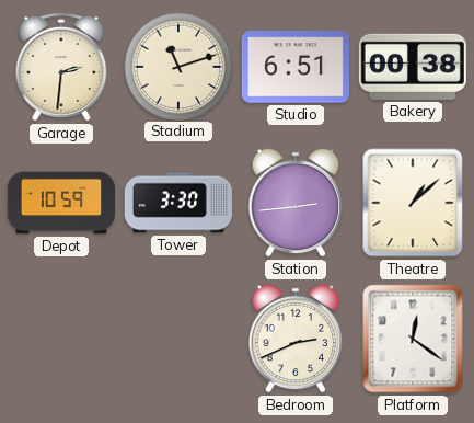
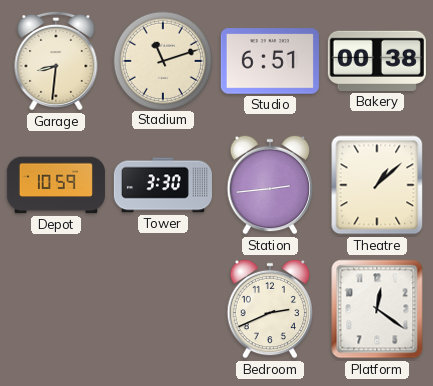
Garage: 2:31 -> 8:31
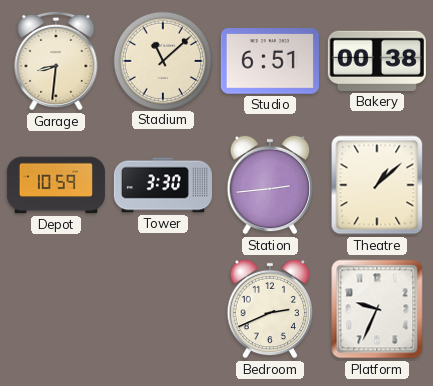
Stadium: 11:12 -> 11:08
Platform: 12:21 -> 9:34
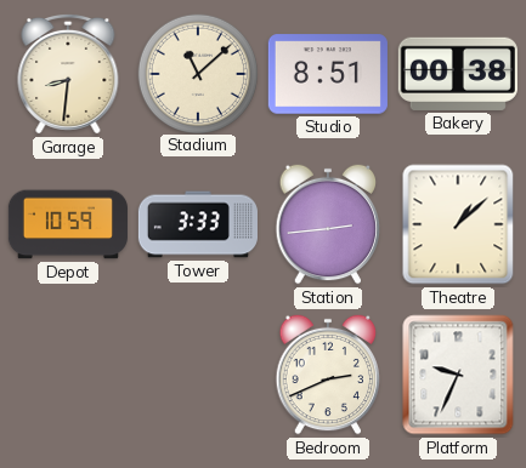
Studio: 6:51 -> 8:51
Tower: 3:30 -> 3:33
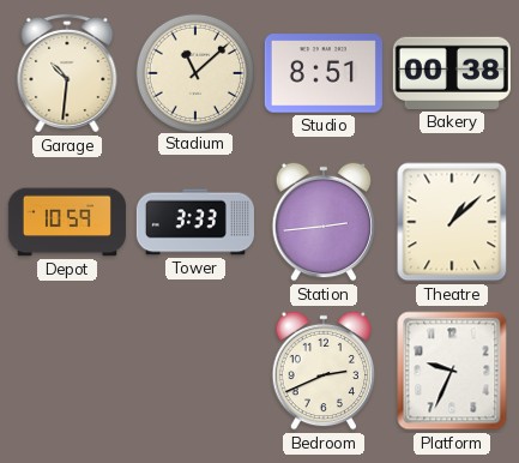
Garage: 8:31 -> 10:31
